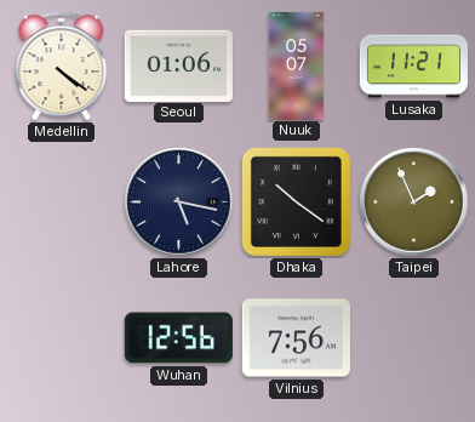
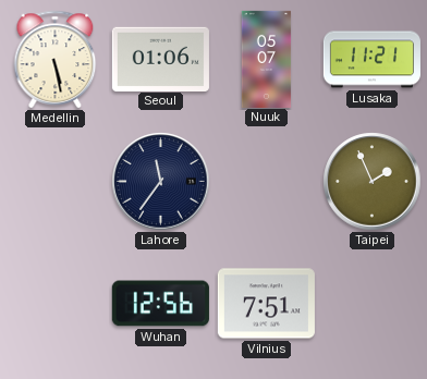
Medellin: 4:21 -> 5:28
Lahore: 5:17 -> 11:36
Dhaka: 10:21 -> none
Vilnius: 7:56 -> 7:51
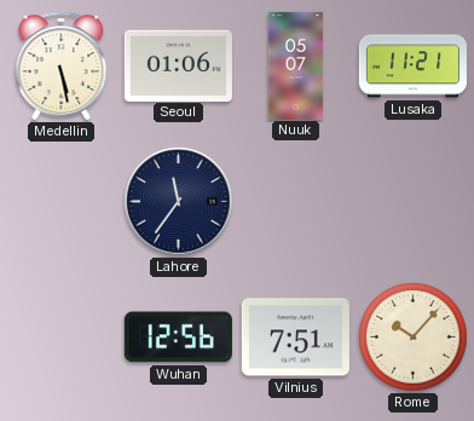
Taipei: 1:56 -> none
Rome: none -> 10:07
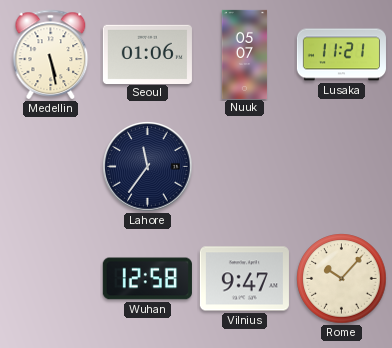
Wuhan: 12:56 -> 12:58
Vilnius: 7:51 -> 9:47
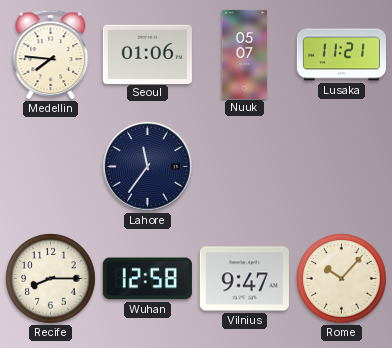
Medellin: 5:28 -> 7:46
Recife: none -> 8:15
